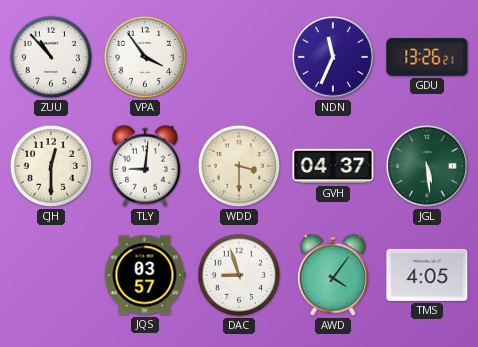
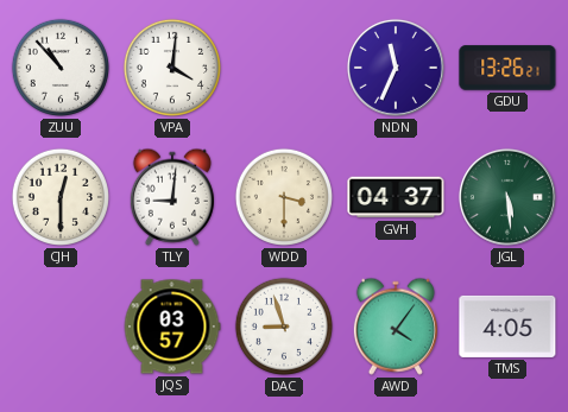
VPA: 3:54 -> 4:01
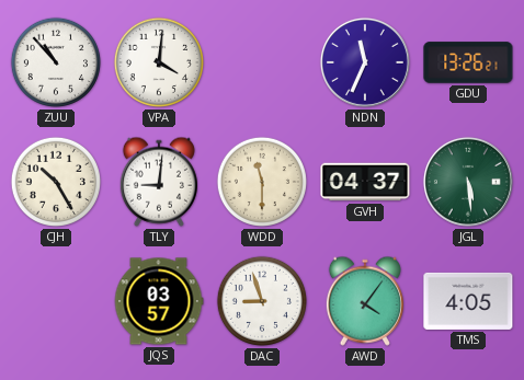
CJH: 12:30 -> 10:25
WDD: 3:30 -> 11:30
